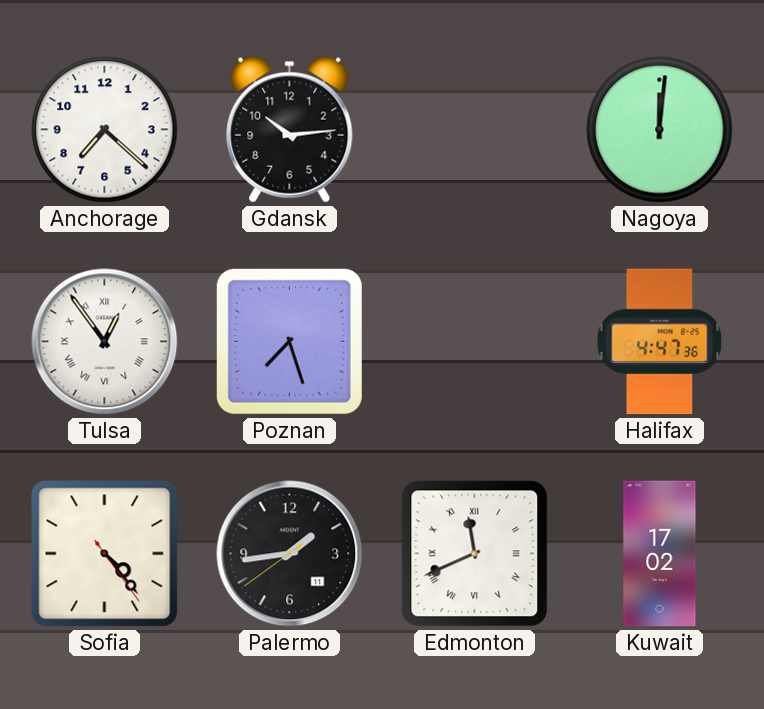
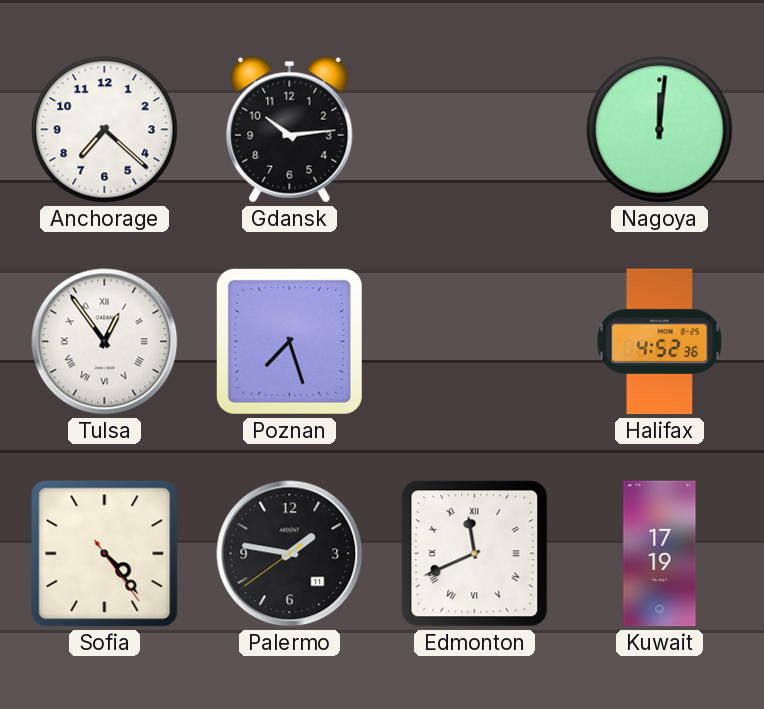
Halifax: 4:47 -> 4:52
Palermo: 1:43 -> 1:46
Kuwait: 17:02 -> 17:19
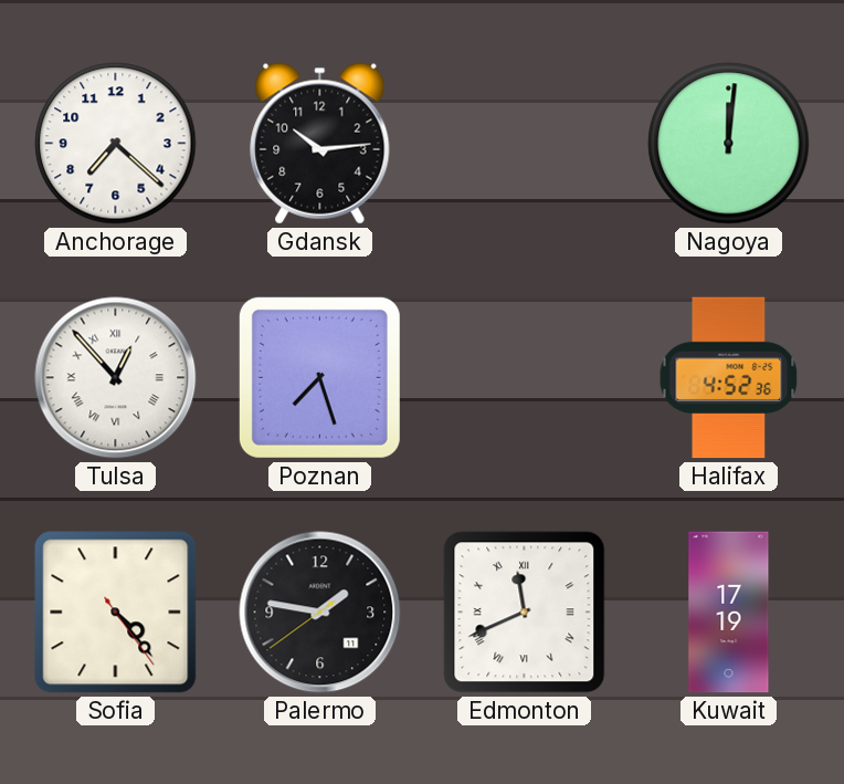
Tulsa: 12:54 -> 12:53
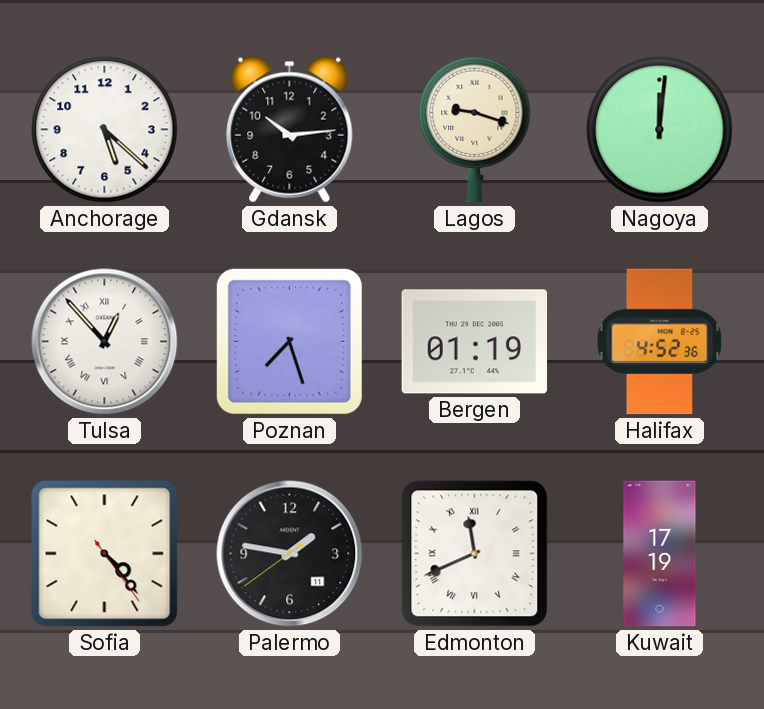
Anchorage: 7:22 -> 5:22
Lagos: none -> 9:18
Bergen: none -> 01:19
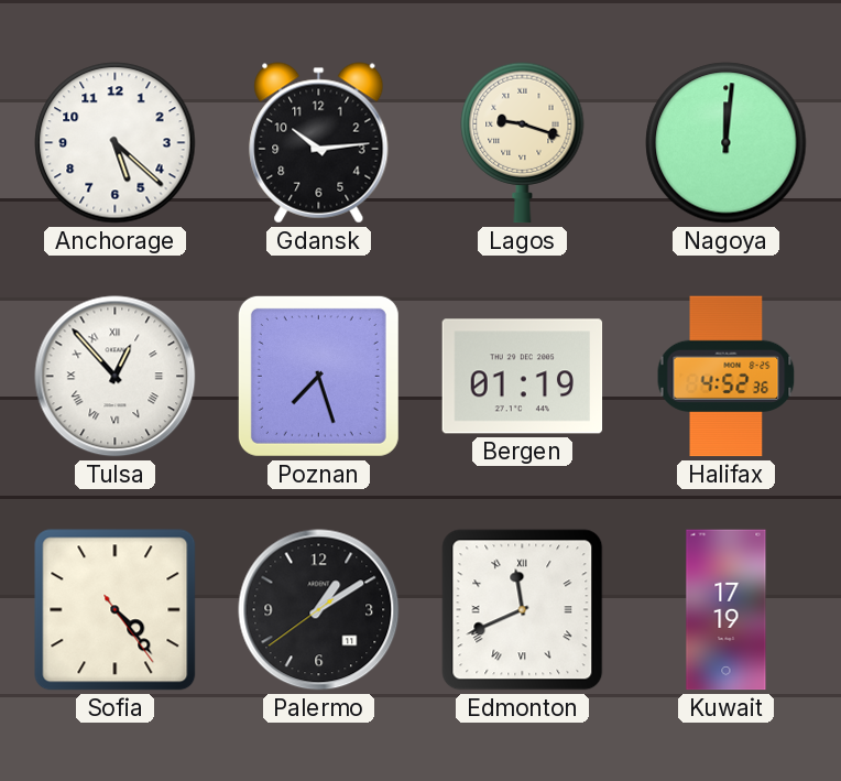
Palermo: 1:46 -> 1:09
